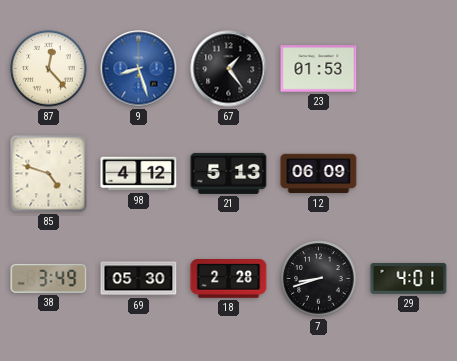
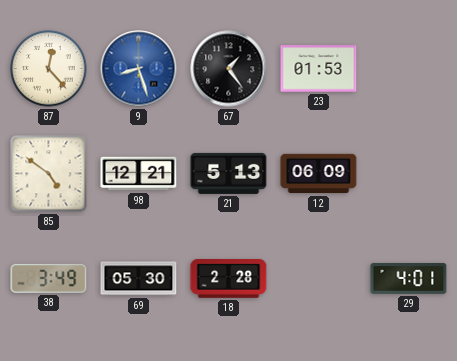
85: 4:48 -> 4:51
98: 4:12 -> 12:21
7: 8:42 -> none
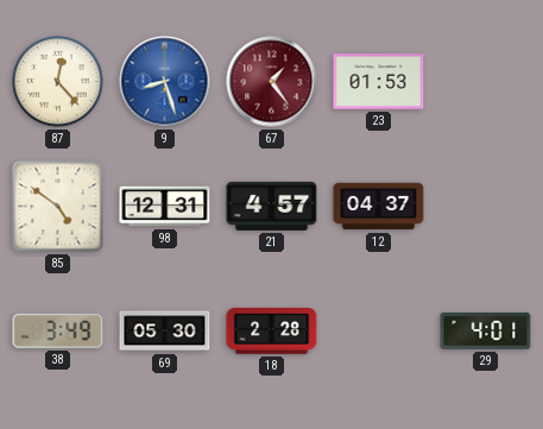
67 dial: black -> burgundy
98: 12:21 -> 12:31
21: 5:13 -> 4:57
12: 06:09 -> 04:37
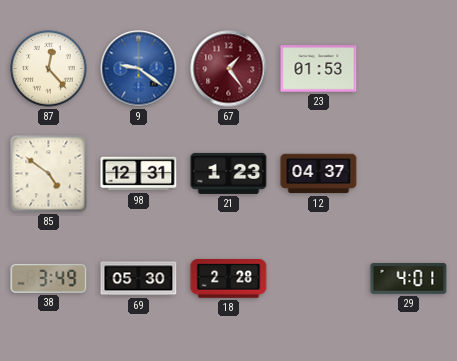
9: 8:27 -> 9:21
21: 4:57 -> 1:23
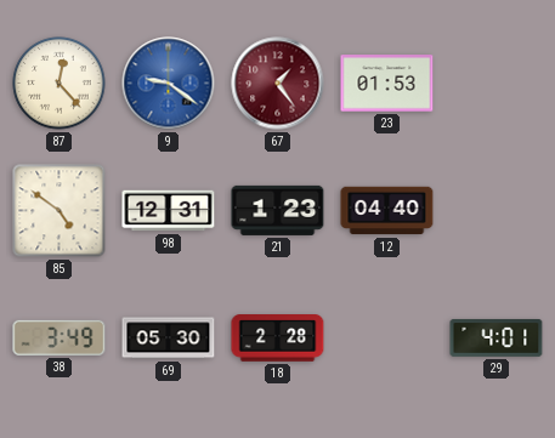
12: 04:37 -> 04:40
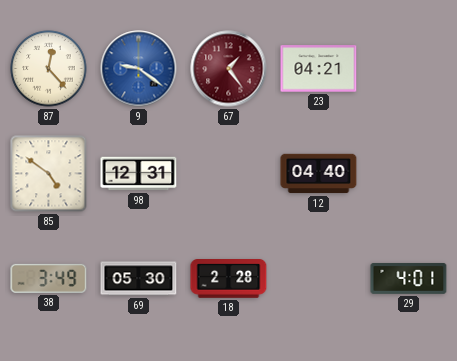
23: 01:53 -> 04:21
21: 1:23 -> none
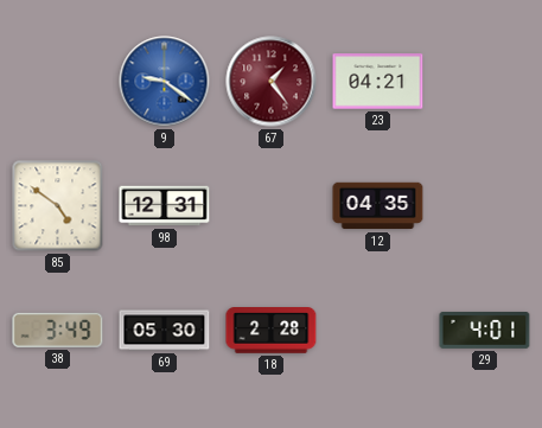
87: 12:23 -> none
12: 04:40 -> 04:35
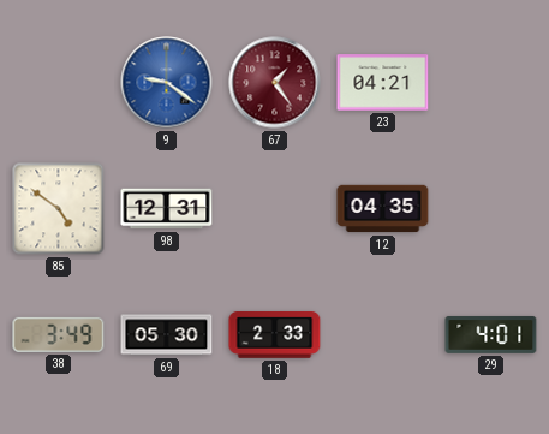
18: 2:28 -> 2:33
